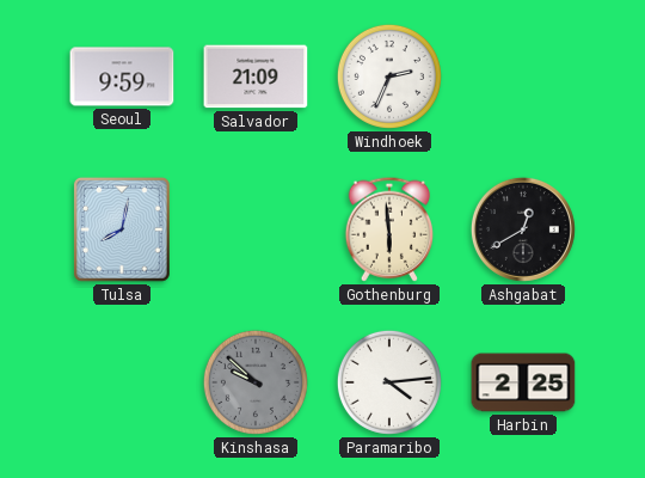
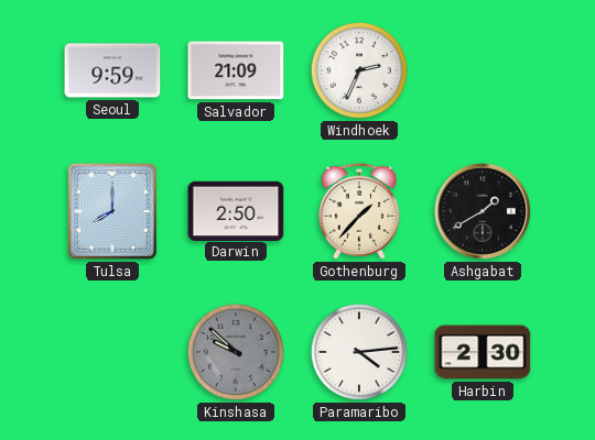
Tulsa: 8:02 -> 8:00
Darwin: none -> 2:50
Gothenburg: 5:59 -> 1:37
Ashgabat: 12:40 -> 1:40
Harbin: 2:25 -> 2:30
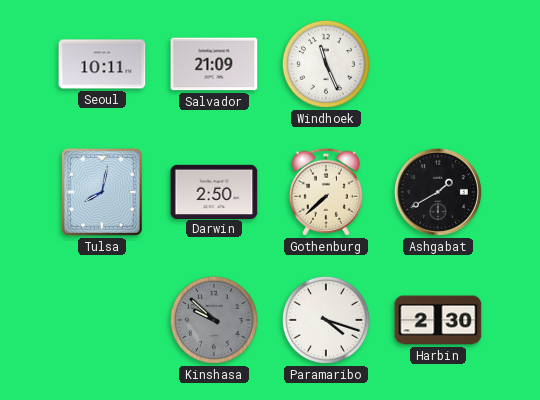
Seoul: 9:59 -> 10:11
Windhoek: 2:34 -> 11:26
Tulsa: 8:00 -> 8:02
Gothenburg: 1:37 -> 7:38
Paramaribo: 4:14 -> 4:18
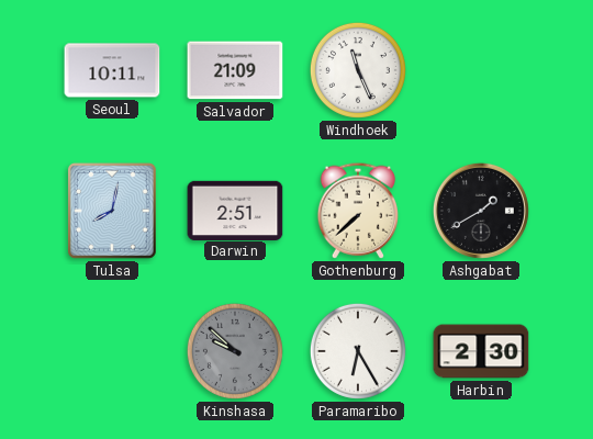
Darwin: 2:50 -> 2:51
Paramaribo: 4:18 -> 6:25
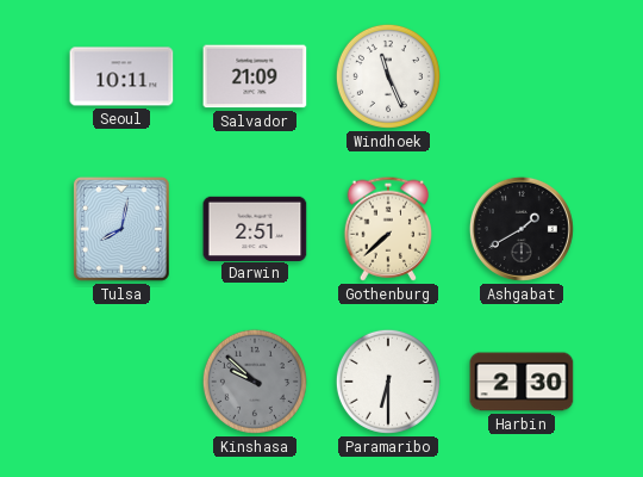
Paramaribo: 6:25 -> 6:30
